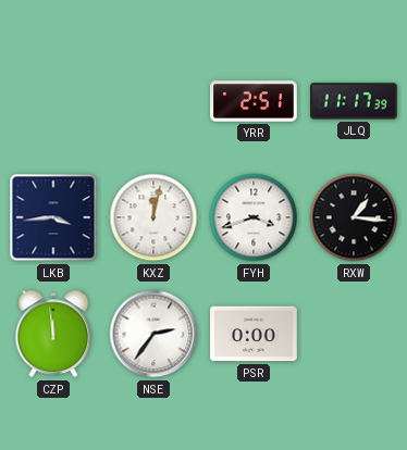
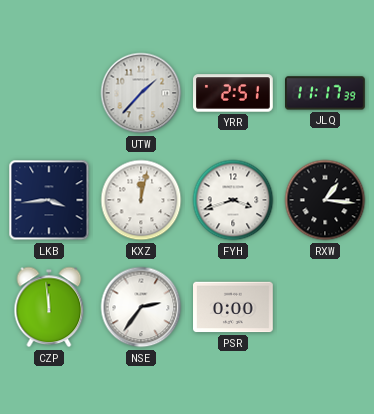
UTW: none -> 1:37
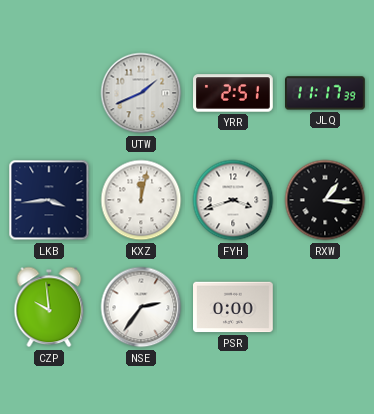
UTW: 1:37 -> 1:41
CZP: 11:59 -> 9:59
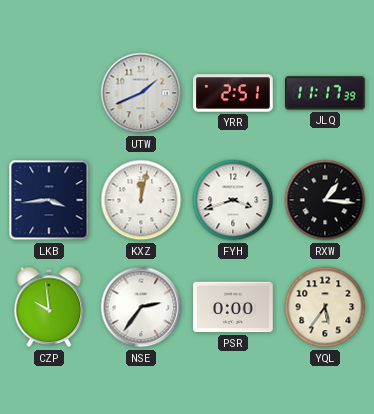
YQL: none -> 5:36
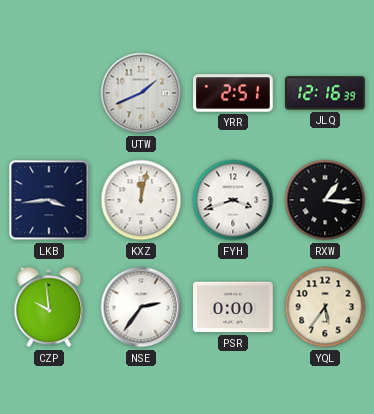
JLQ: 11:17 -> 12:16
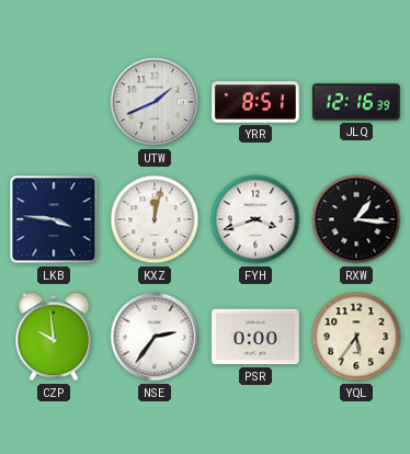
YRR: 2:51 -> 8:51
LKB: 3:44 -> 3:46
